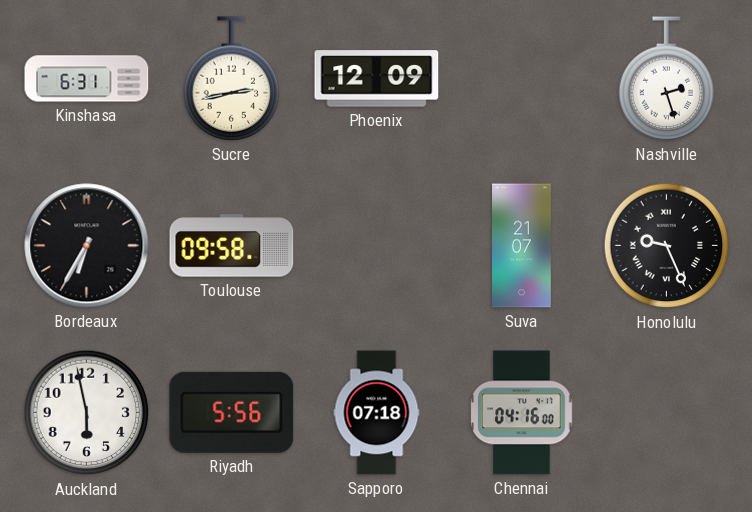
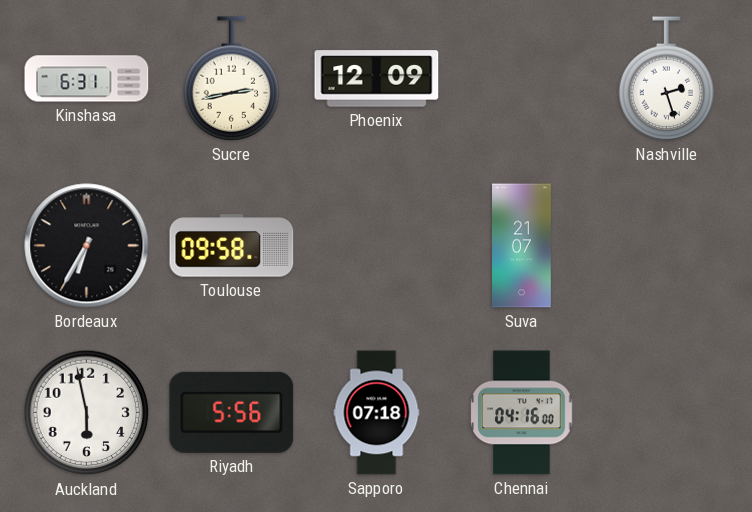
Honolulu: 9:26 -> none
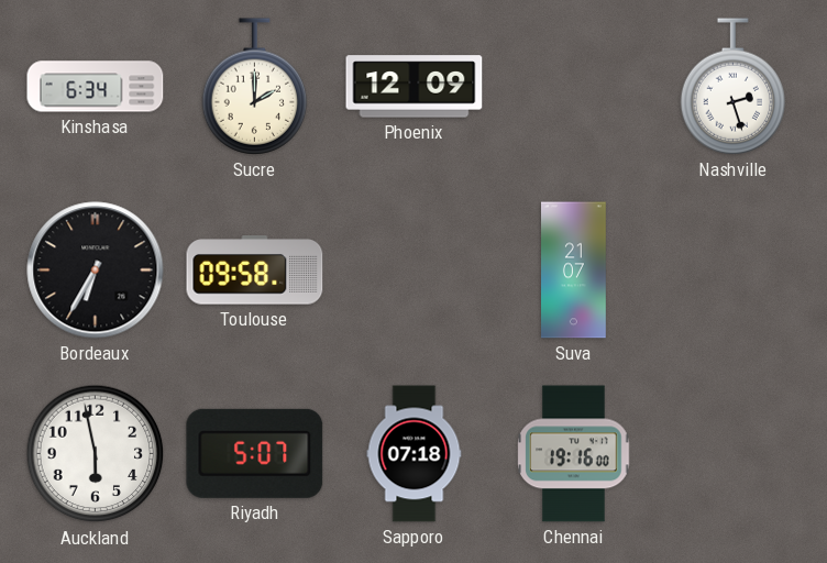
Kinshasa: 6:31 -> 6:34
Sucre: 2:43 -> 2:00
Riyadh: 5:56 -> 5:07
Chennai: 04:16 -> 19:16
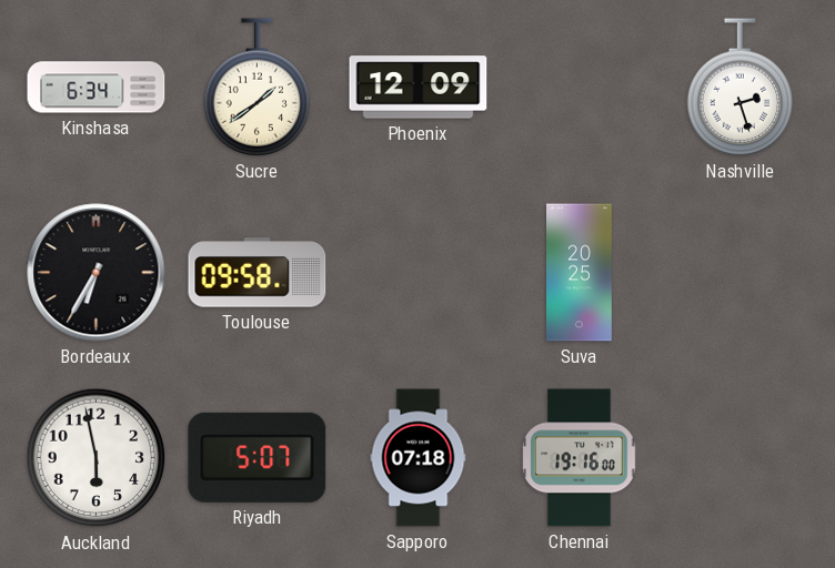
Sucre: 2:00 -> 1:39
Suva: 21:07 -> 20:25
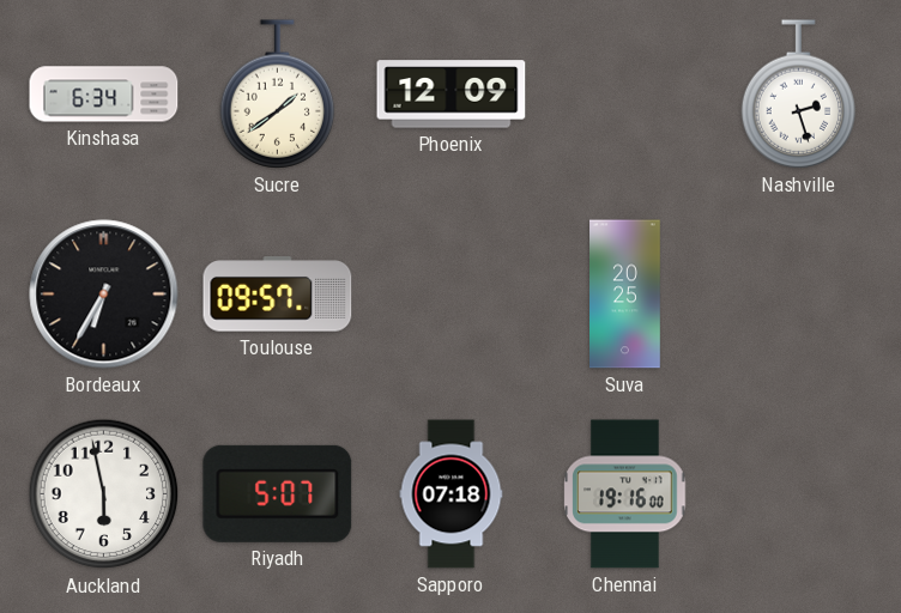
Toulouse: 09:58 -> 09:57
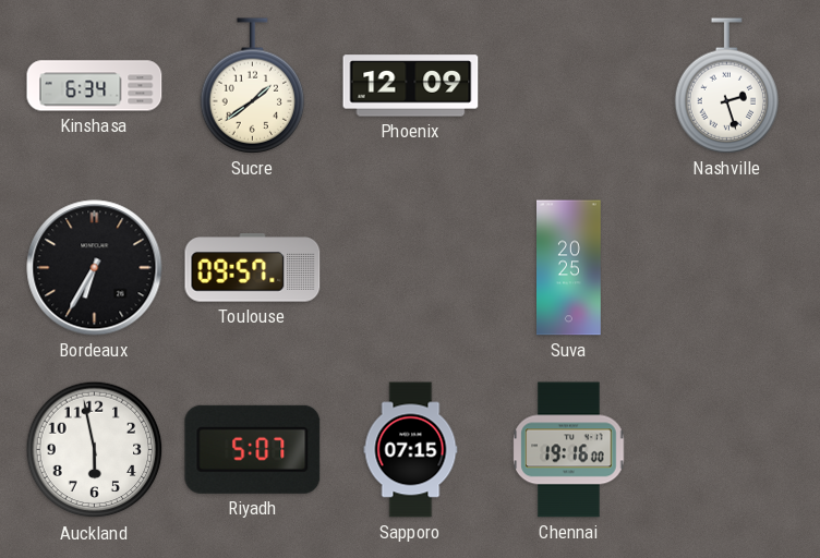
Sapporo: 07:18 -> 07:15
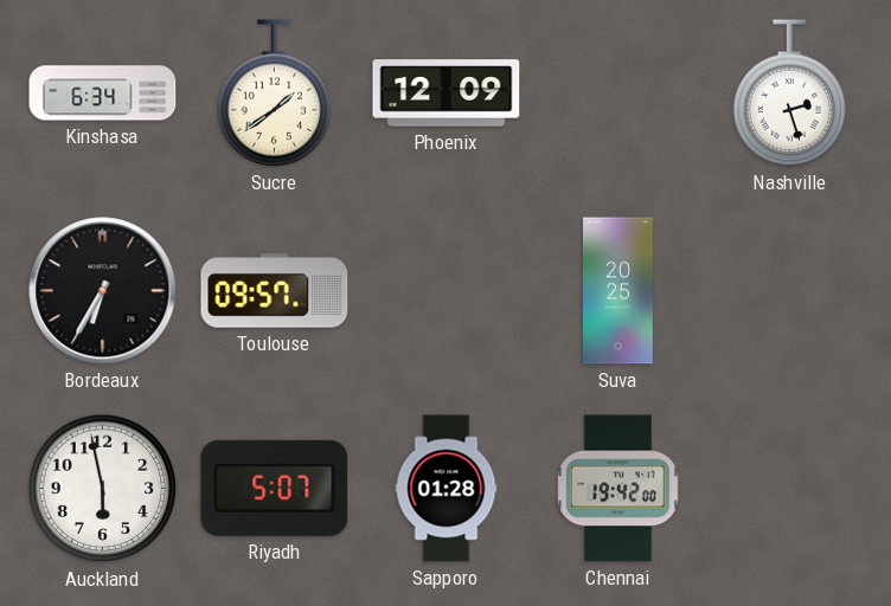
Sapporo: 07:15 -> 01:28
Chennai: 19:16 -> 19:42
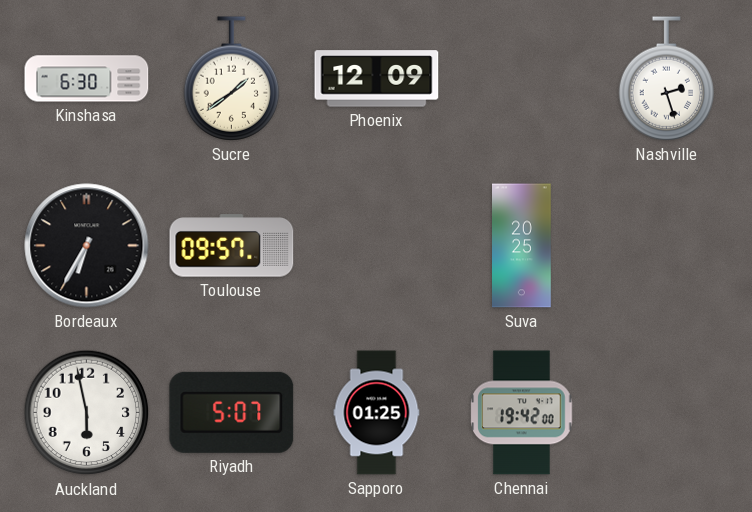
Kinshasa: 6:34 -> 6:30
Sapporo: 01:28 -> 01:25
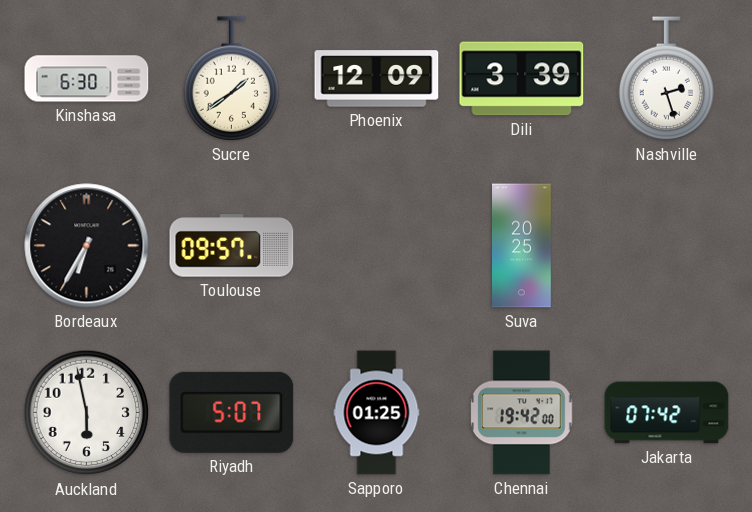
Dili: none -> 3:39
Jakarta: none -> 07:42
